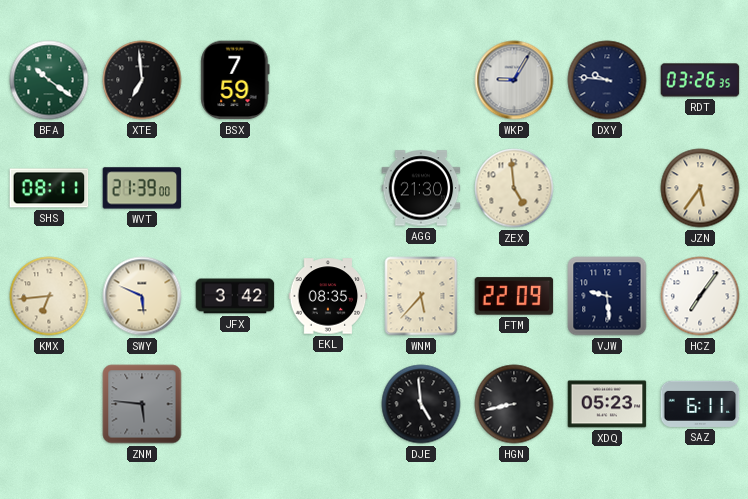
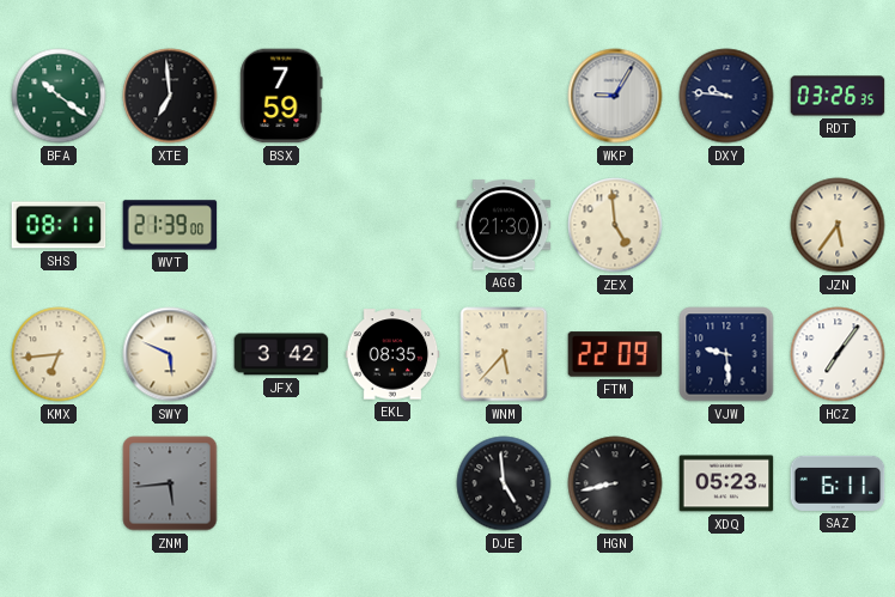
ZNM: 5:46 -> 5:44
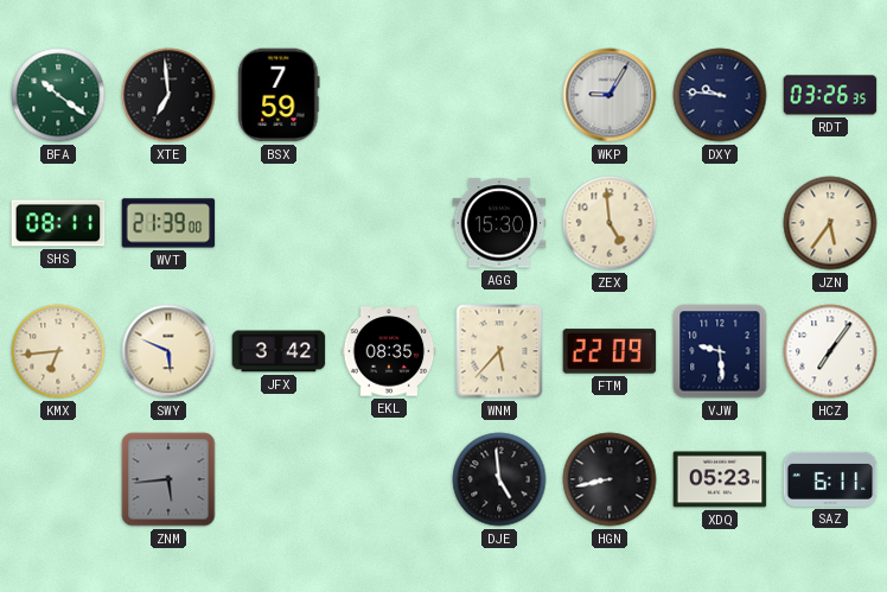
AGG: 21:30 -> 15:30
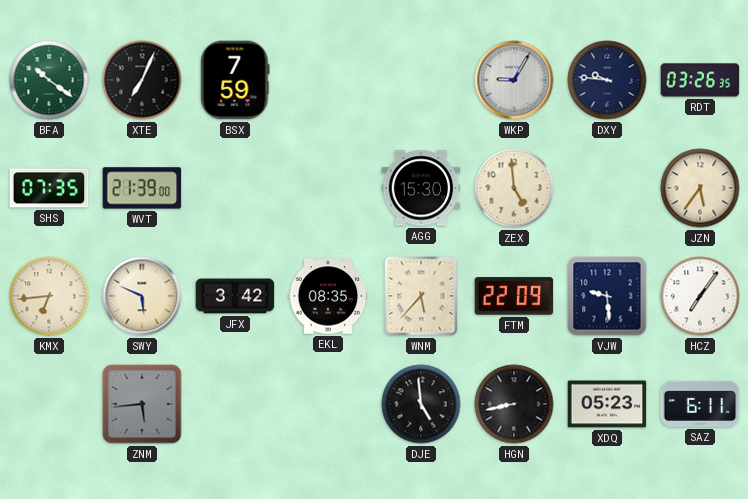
XTE: 6:59 -> 7:04
SHS: 08:11 -> 07:35
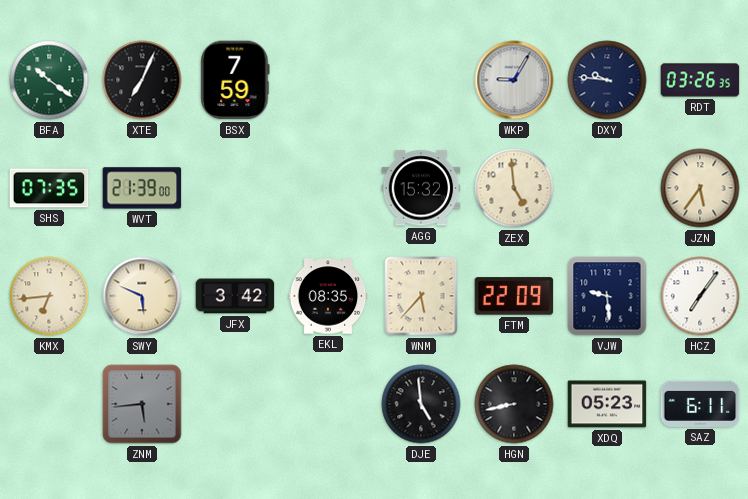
AGG: 15:30 -> 15:32
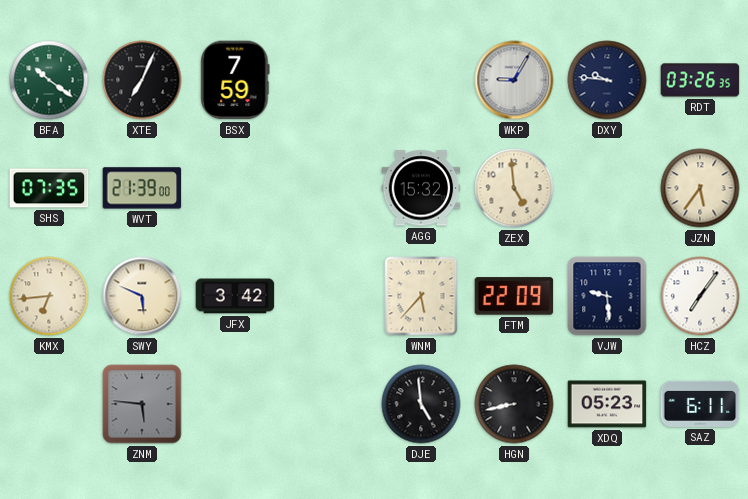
EKL: 08:35 -> none
ZNM: 5:44 -> 5:46
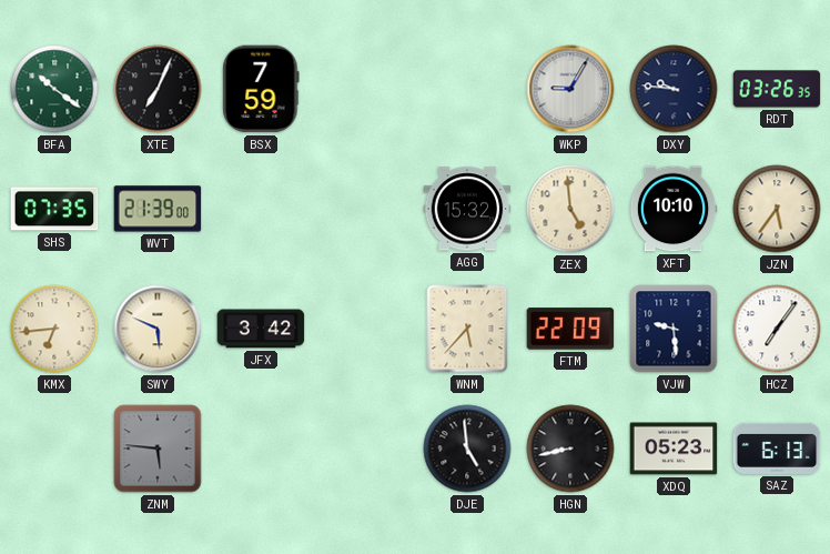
XFT: none -> 10:10
SAZ: 6:11 -> 6:13
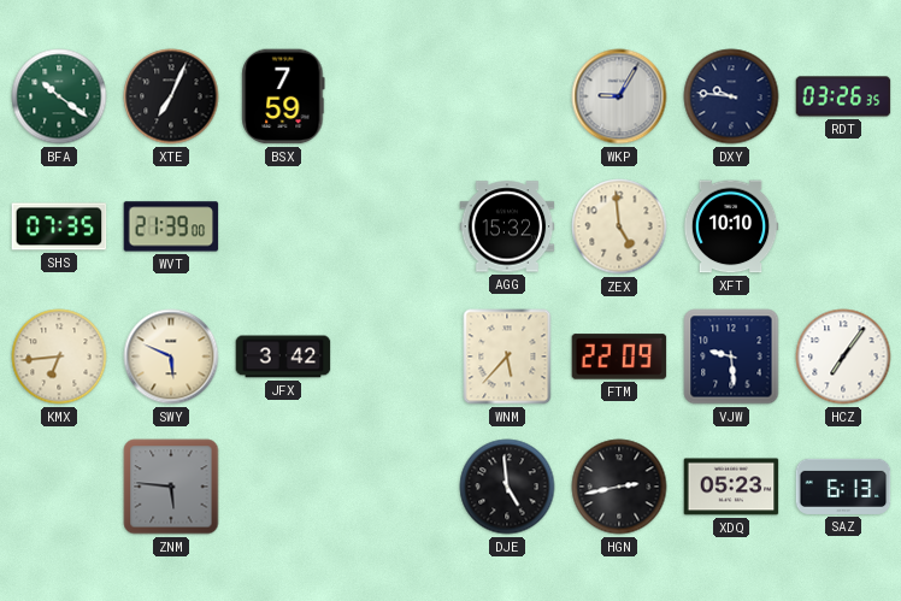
JZN: 5:36 -> none
HGN: 8:43 -> 2:43
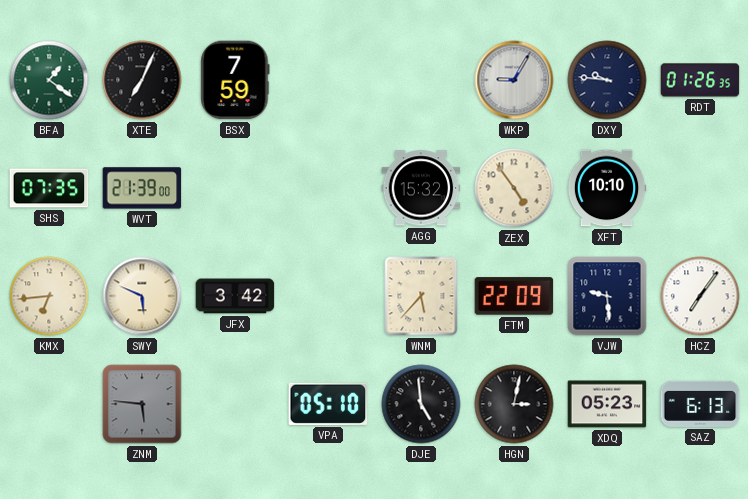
BFA: 10:21 -> 1:21
RDT: 03:26 -> 01:26
ZEX: 4:59 -> 4:54
VPA: none -> 05:10
HGN: 2:43 -> 3:02
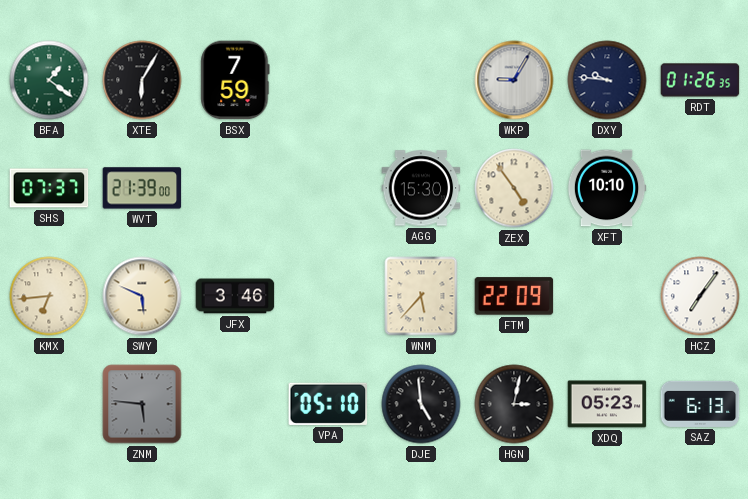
XTE: 7:04 -> 6:05
SHS: 07:35 -> 07:37
AGG: 15:32 -> 15:30
JFX: 3:42 -> 3:46
VJW: 9:29 -> none
